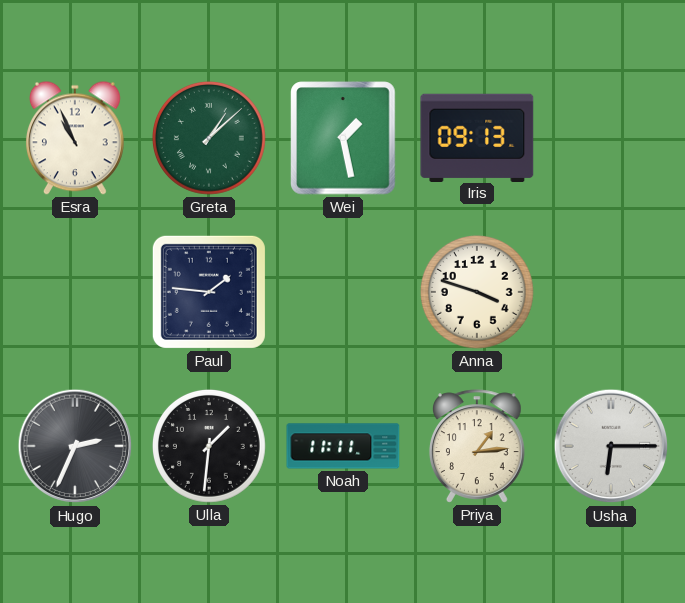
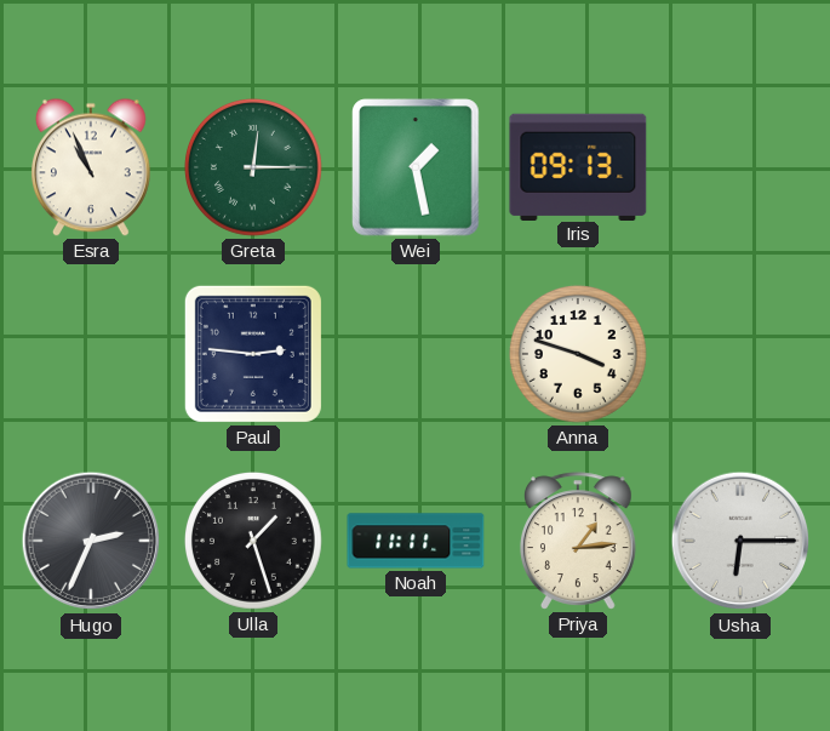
Greta: 1:08 -> 12:15
Paul: 1:46 -> 2:46
Ulla: 1:31 -> 1:27
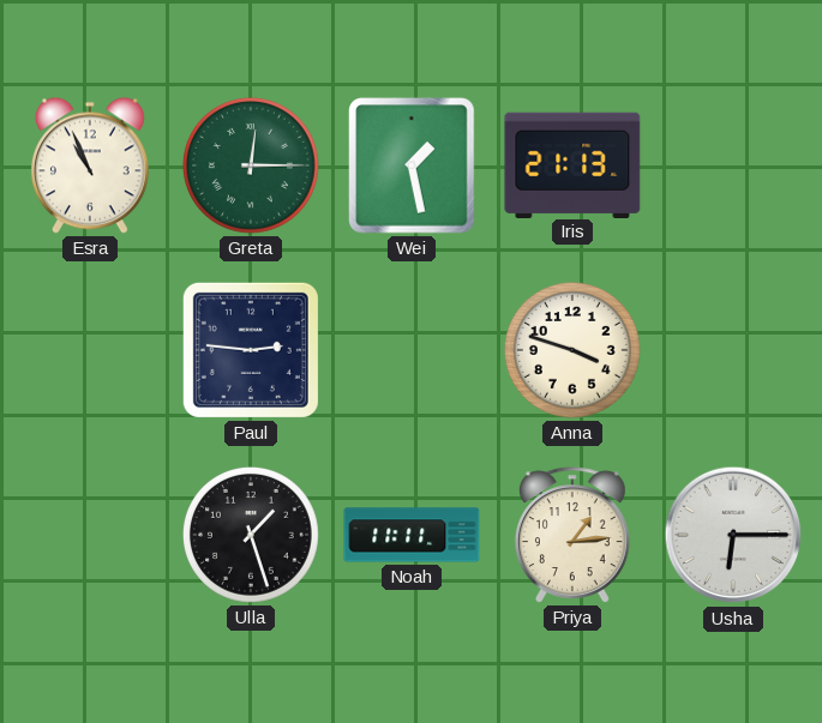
Iris: 09:13 -> 21:13
Hugo: 2:34 -> none
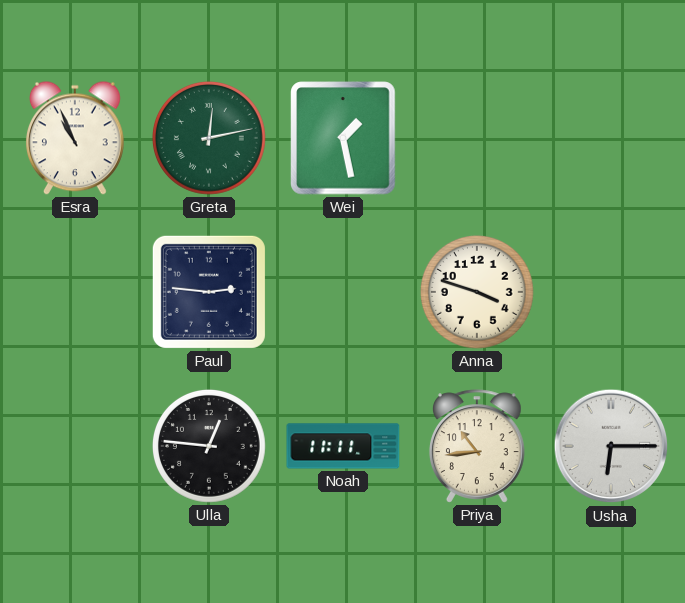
Greta: 12:15 -> 12:13
Iris: 21:13 -> none
Ulla: 1:27 -> 12:46
Priya: 1:14 -> 10:44
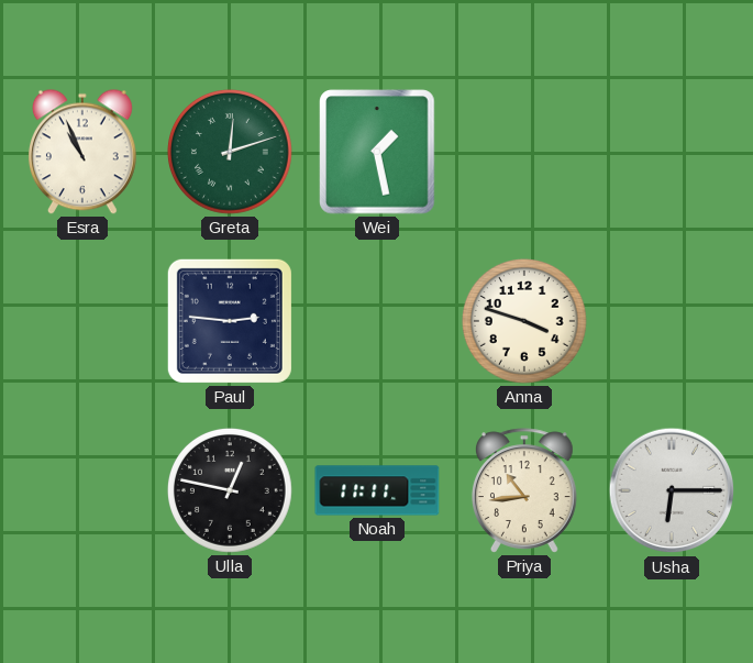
Greta: 12:13 -> 12:12
Ulla: 12:46 -> 12:47
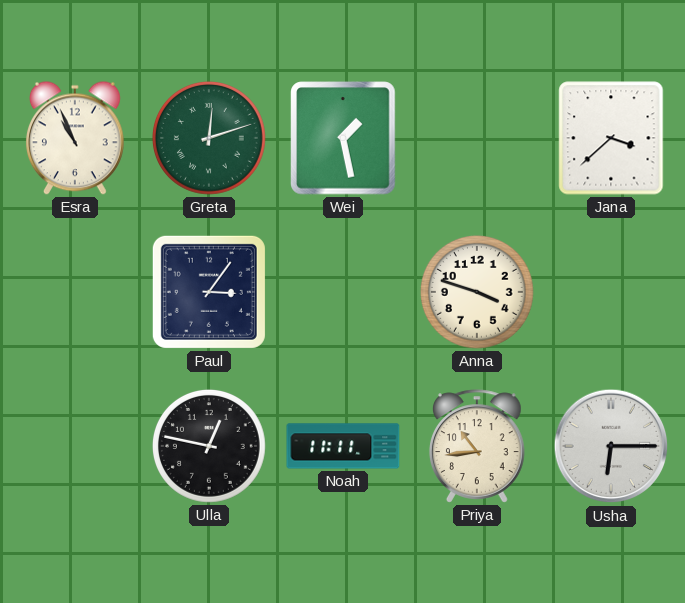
Jana: none -> 3:38
Paul: 2:46 -> 3:06
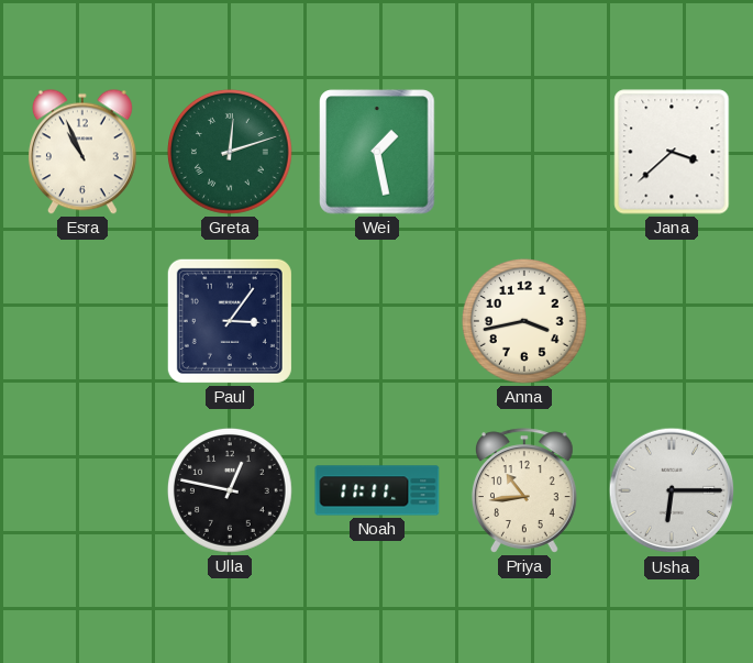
Anna: 3:48 -> 3:43
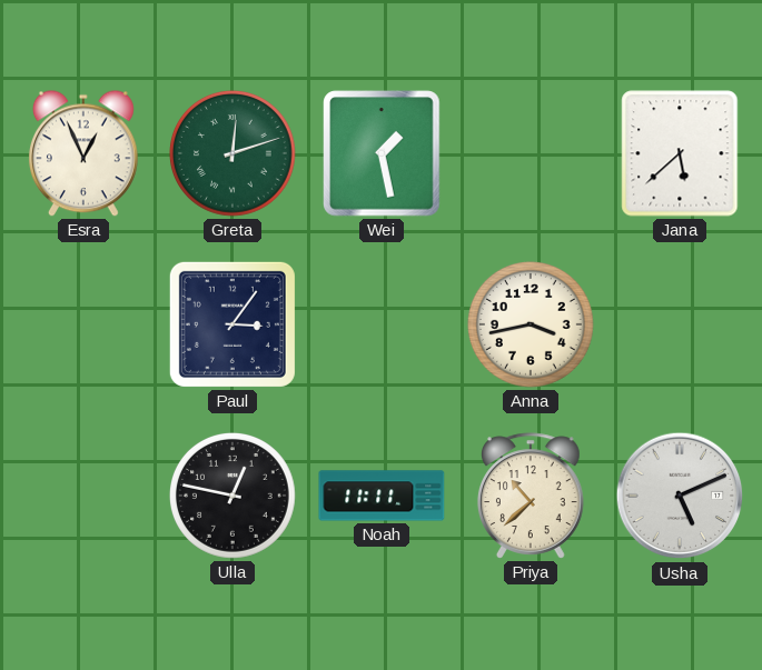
Esra: 10:56 -> 12:56
Jana: 3:38 -> 5:38
Priya: 10:44 -> 10:38
Usha: 6:15 -> 5:11
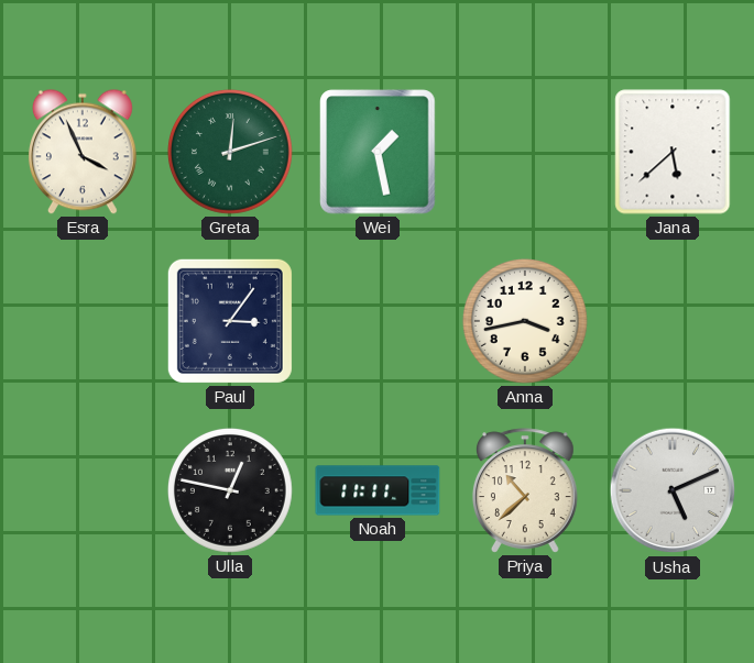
Esra: 12:56 -> 3:56
